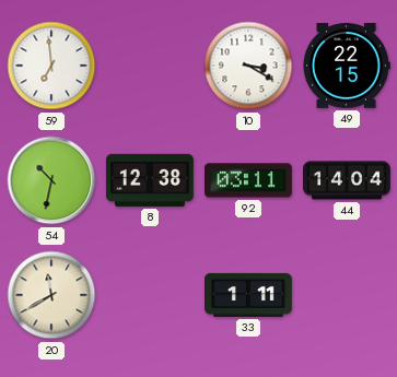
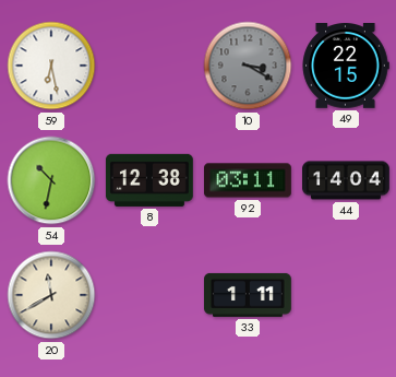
59: 6:59 -> 6:28
10 dial: white -> grey
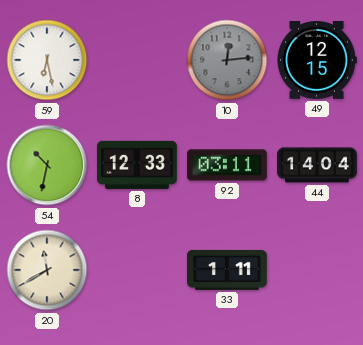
10: 3:20 -> 12:14
49: 22:15 -> 12:15
8: 12:38 -> 12:33
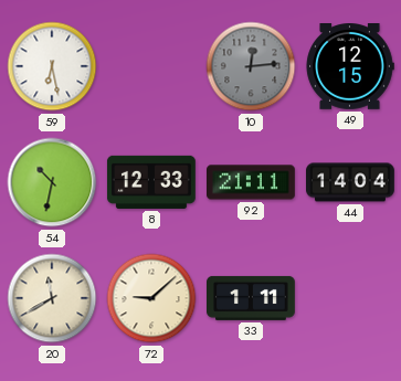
92: 03:11 -> 21:11
72: none -> 9:08
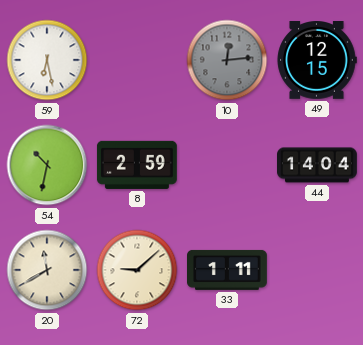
8: 12:33 -> 2:59
92: 21:11 -> none
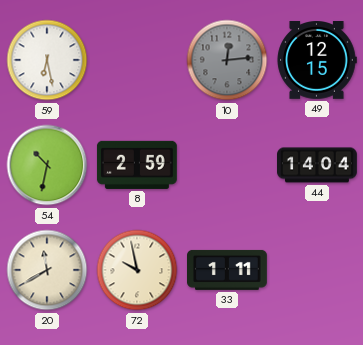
72: 9:08 -> 9:58
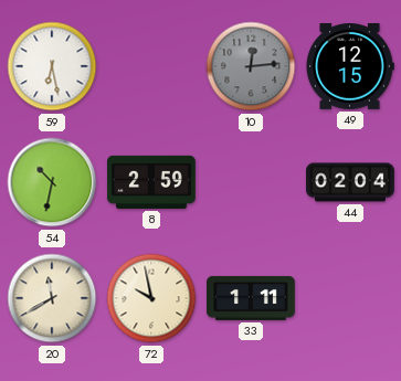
44: 14:04 -> 02:04
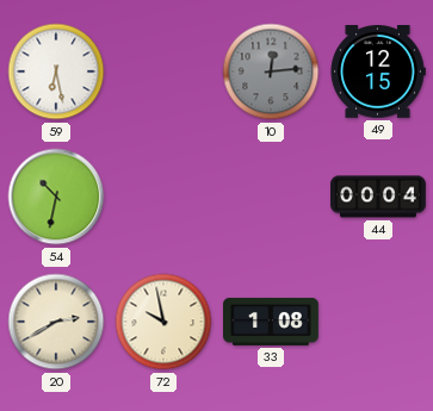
8: 2:59 -> none
44: 02:04 -> 00:04
20: 11:40 -> 2:40
33: 1:11 -> 1:08
